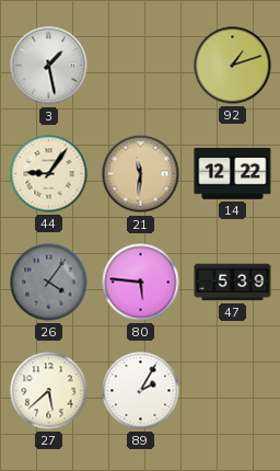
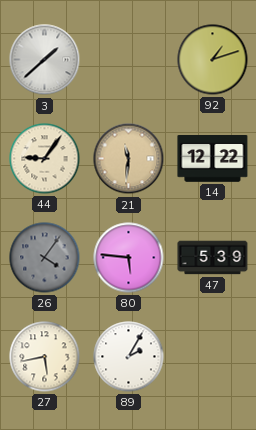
3: 1:28 -> 1:38
27: 5:38 -> 5:43
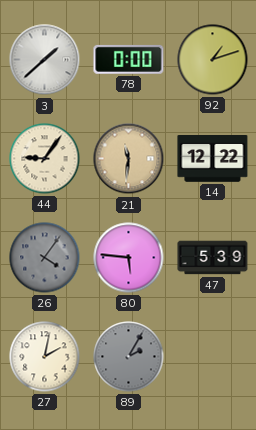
78: none -> 0:00
27: 5:43 -> 2:02
89 dial: white -> grey
